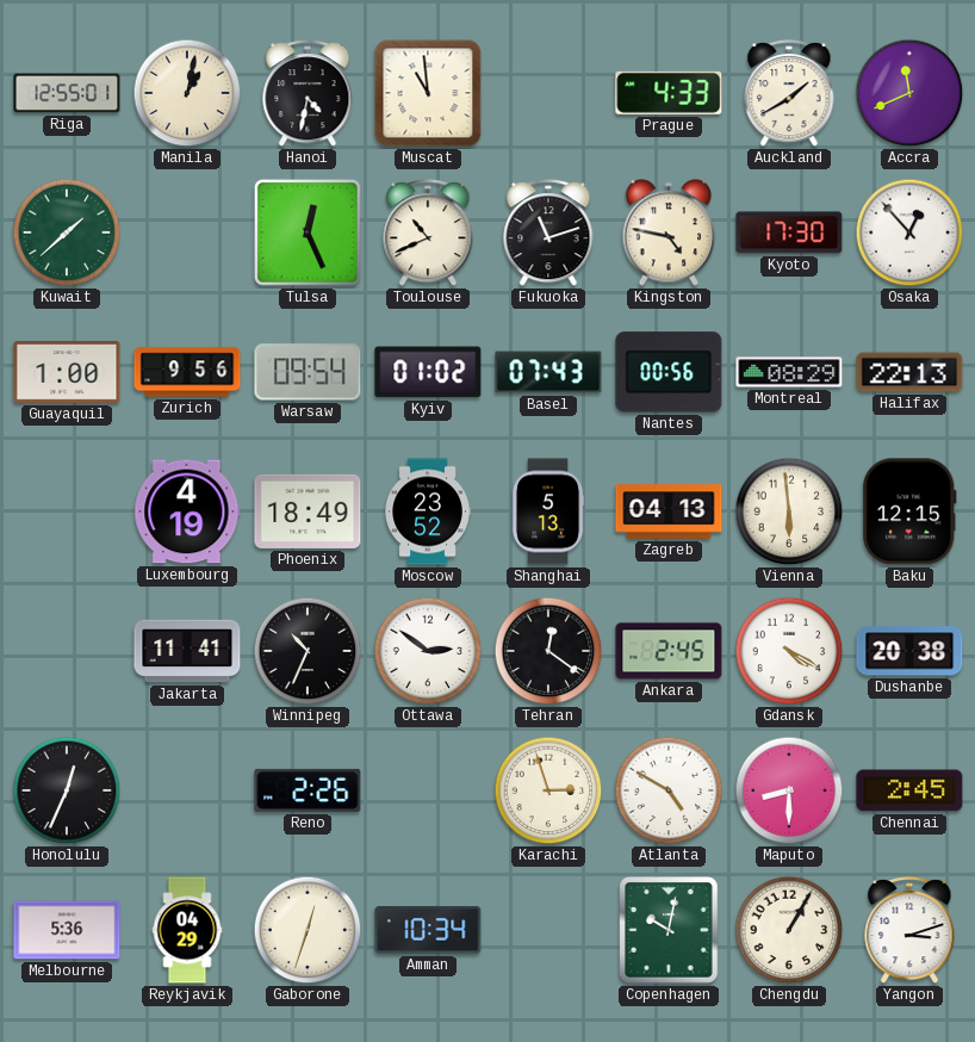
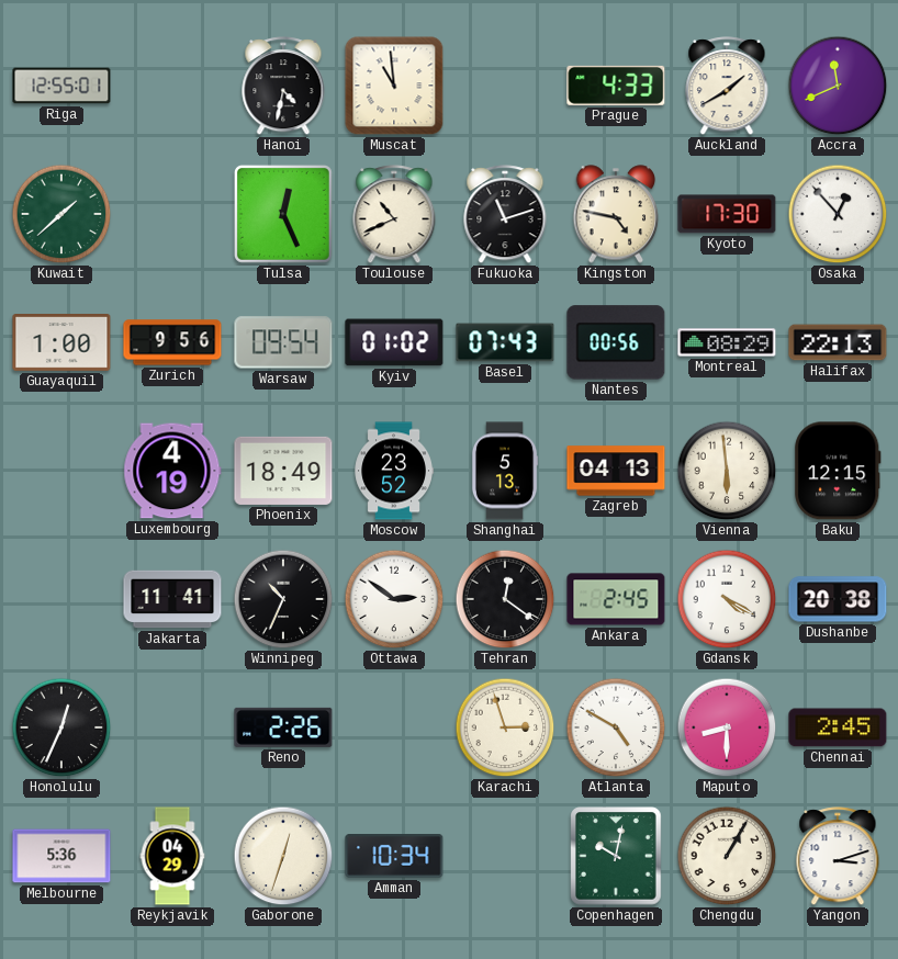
Manila: 1:02 -> none
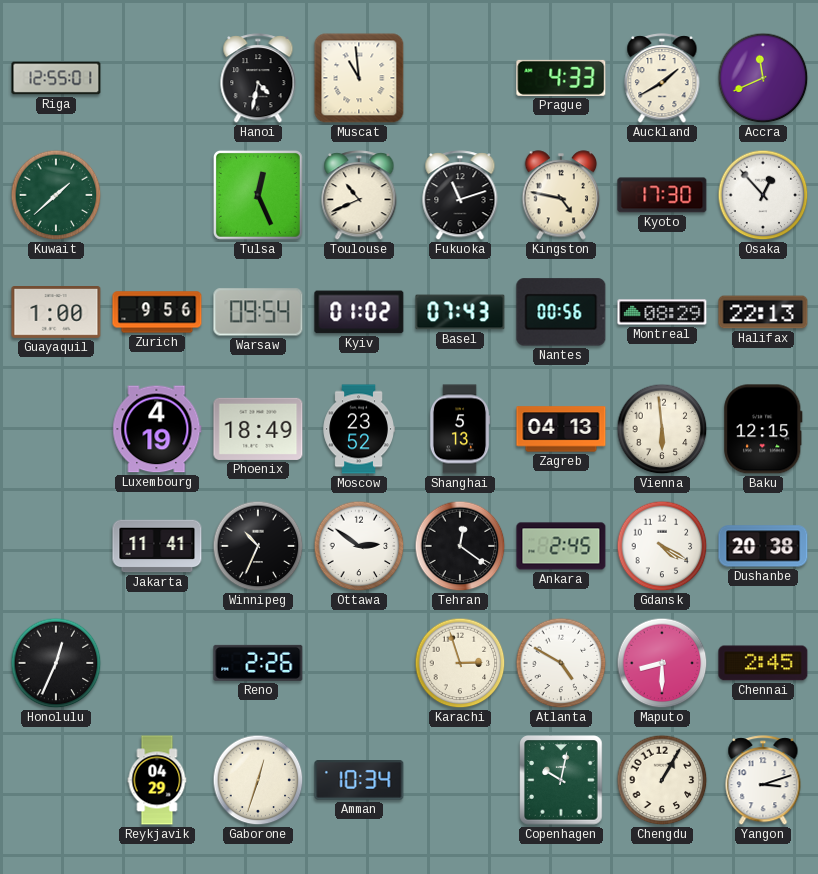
Melbourne: 5:36 -> none
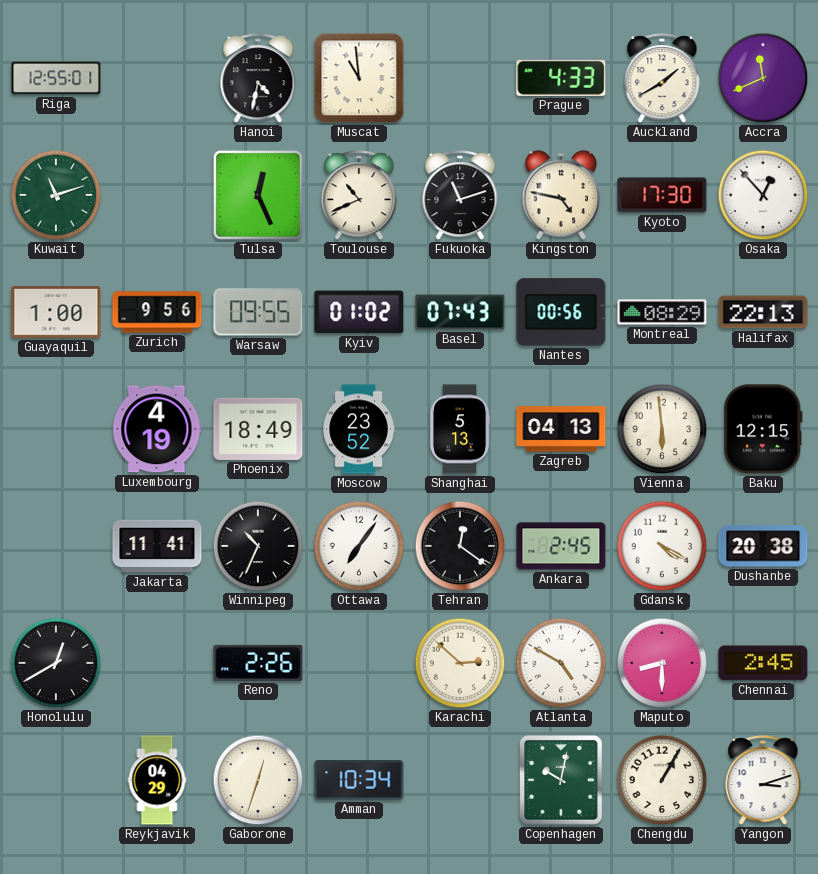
Kuwait: 1:38 -> 11:12
Warsaw: 09:54 -> 09:55
Ottawa: 2:51 -> 7:06
Honolulu: 12:34 -> 12:40
Karachi: 2:57 -> 2:52
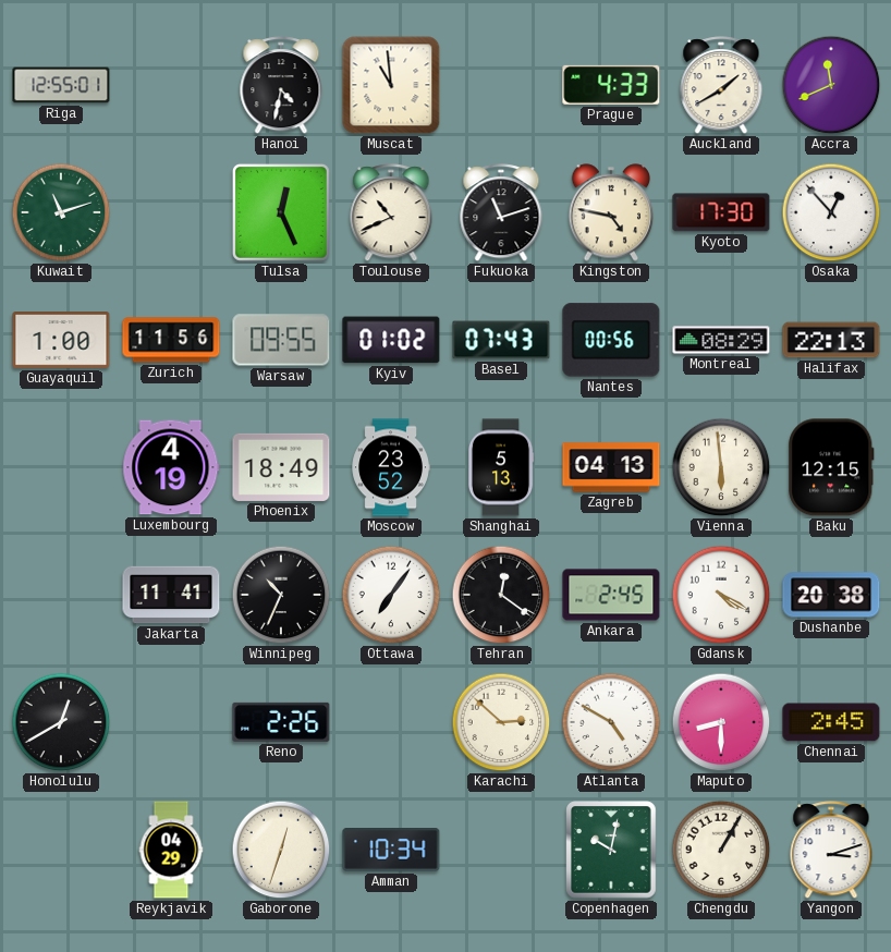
Zurich: 9:56 -> 11:56
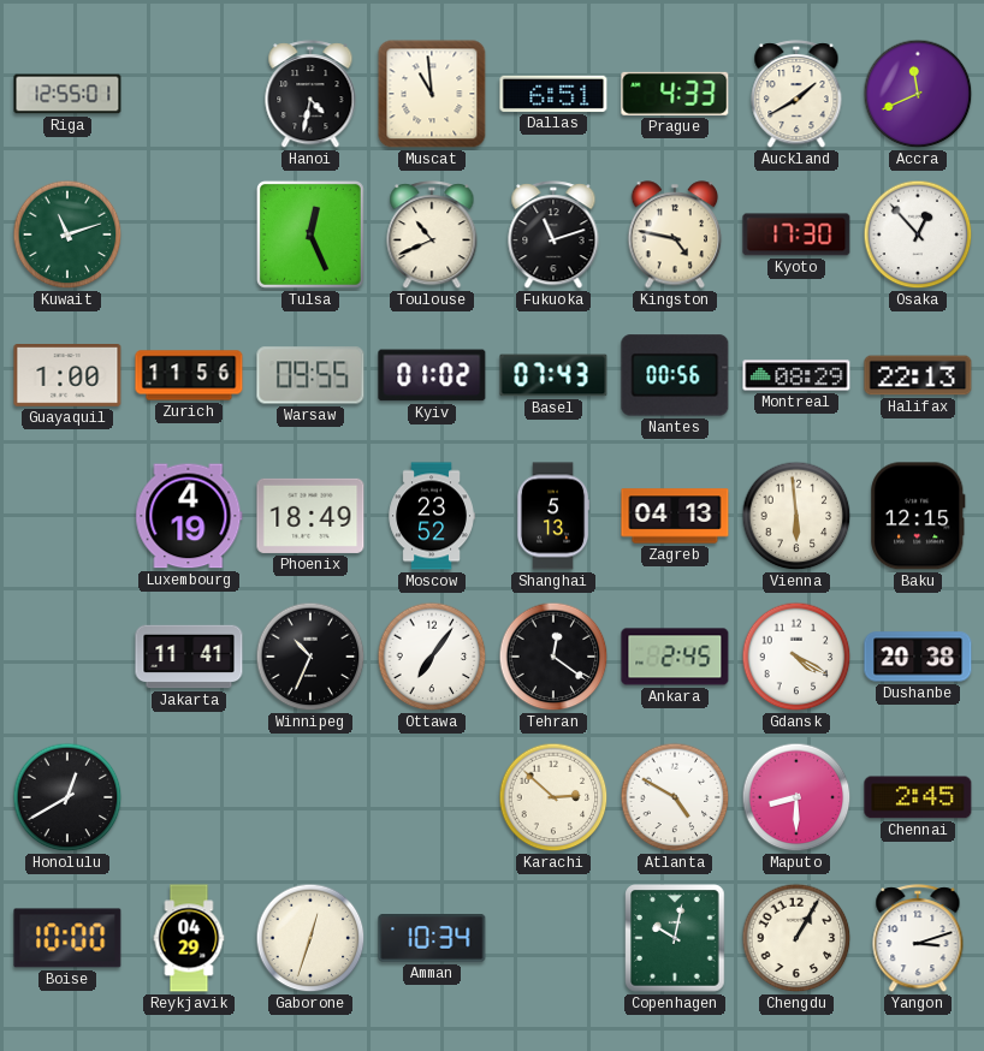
Dallas: none -> 6:51
Reno: 2:26 -> none
Boise: none -> 10:00
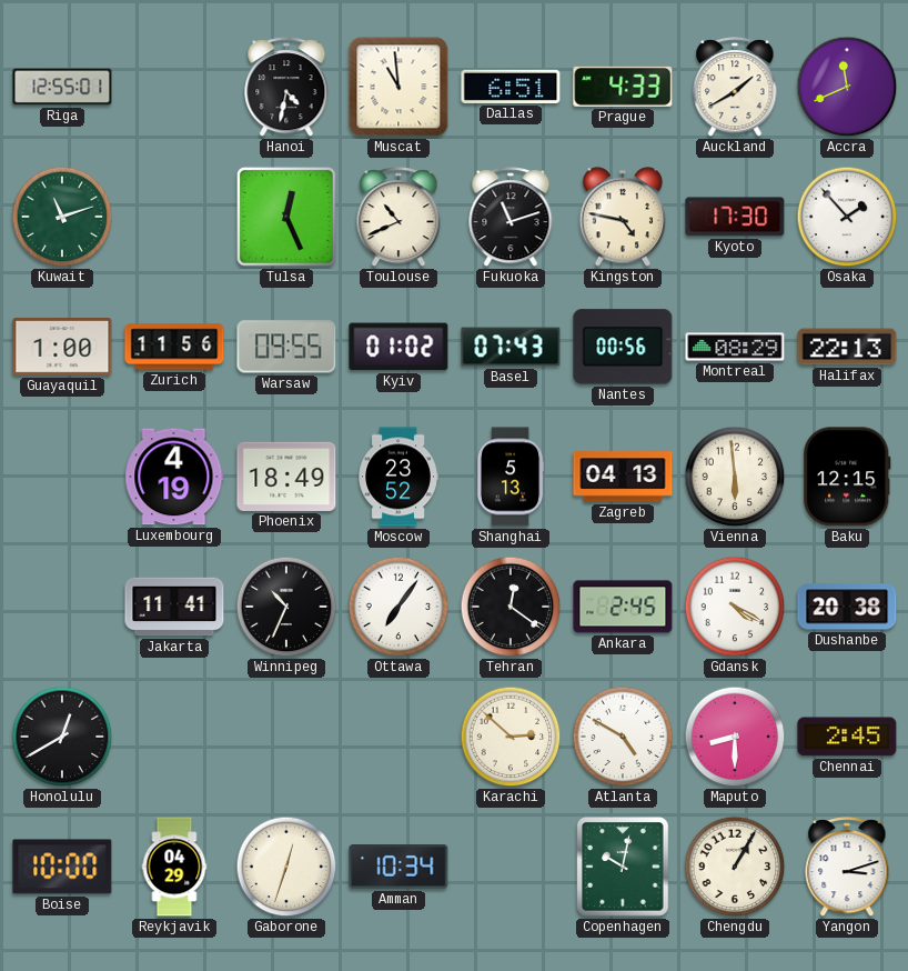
Osaka: 12:53 -> 1:53
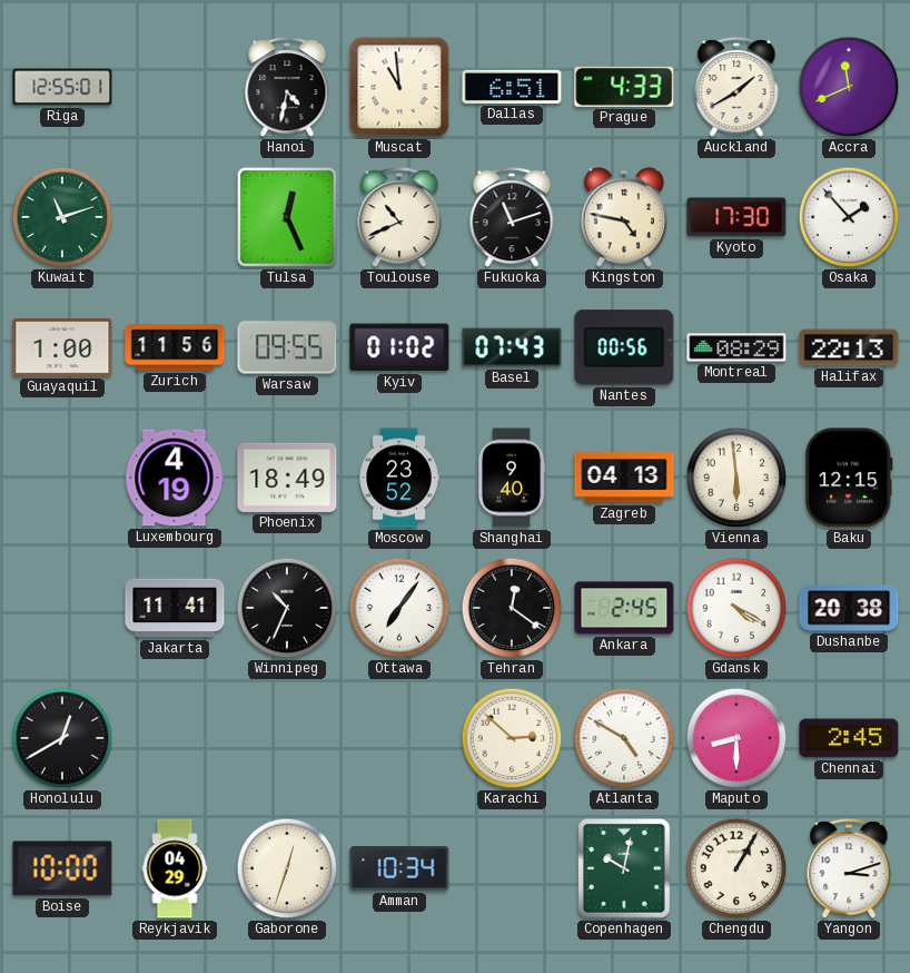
Shanghai: 5:13 -> 9:40
